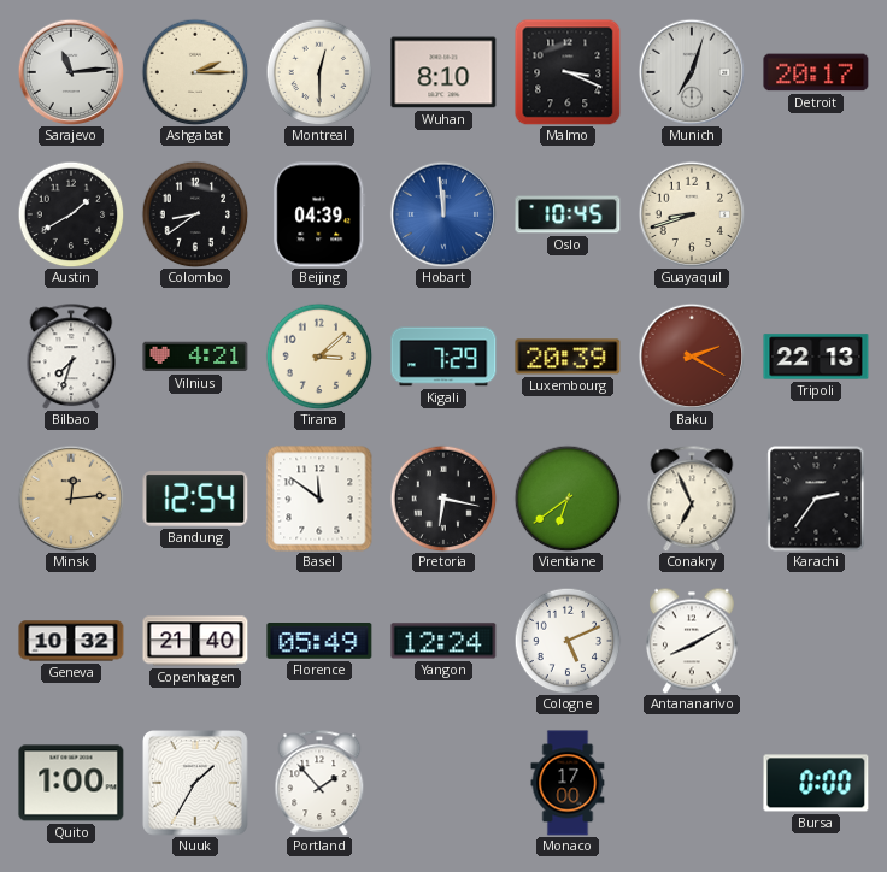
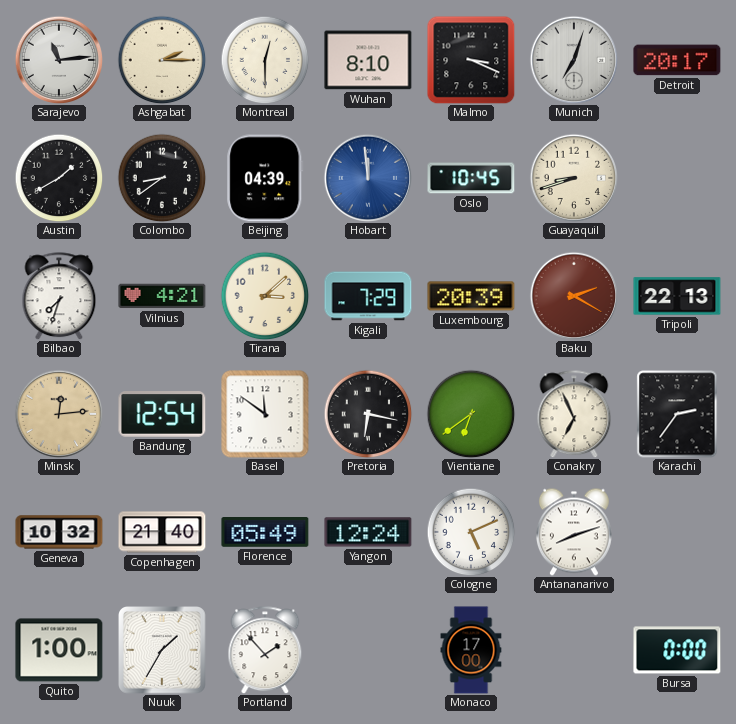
Antananarivo: 8:10 -> 8:12
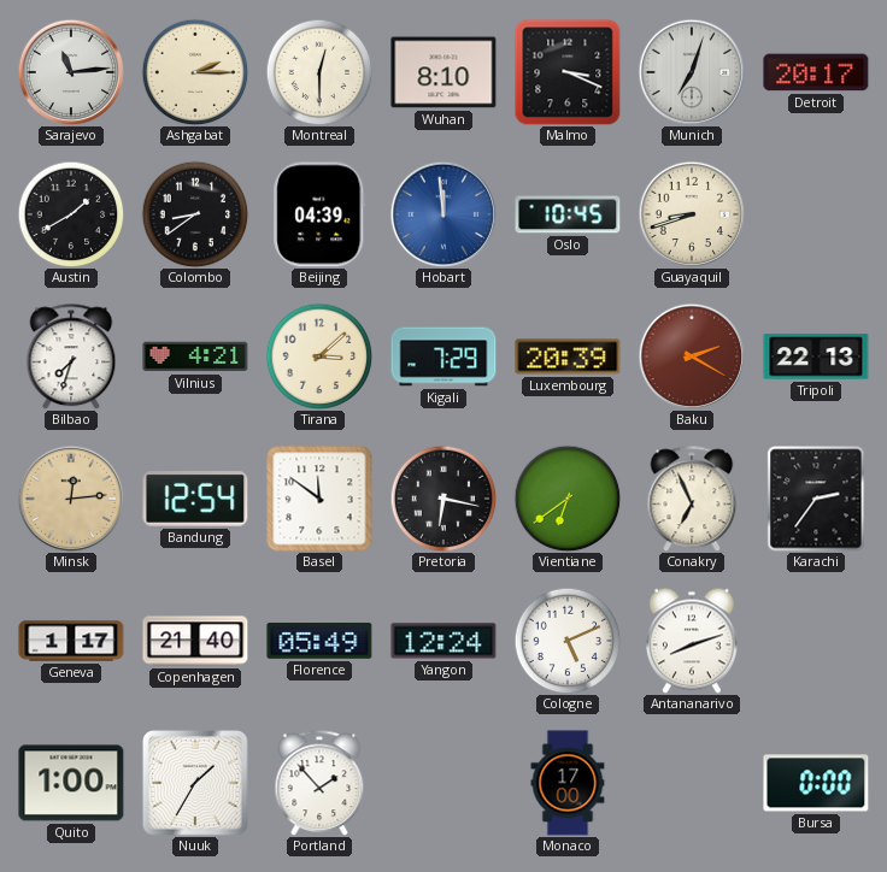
Geneva: 10:32 -> 1:17
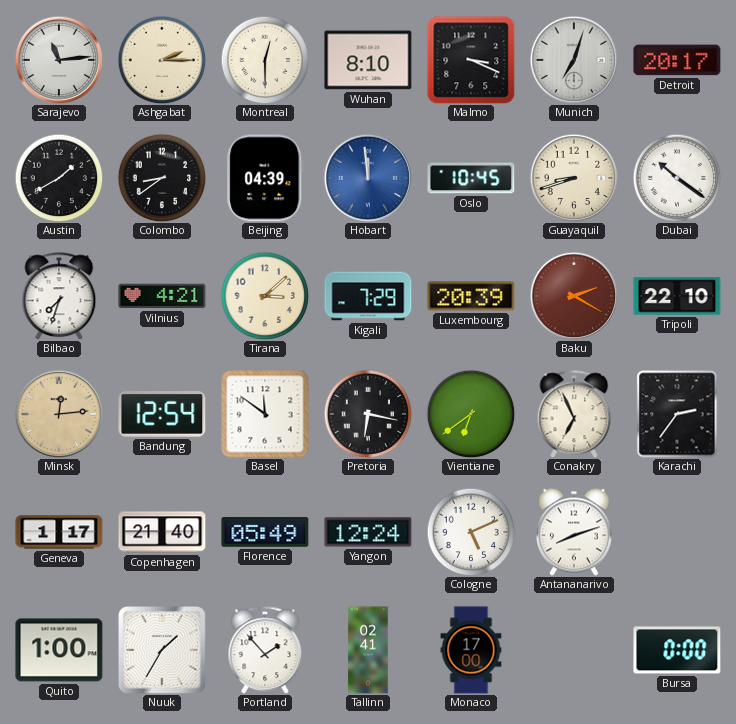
Dubai: none -> 10:21
Tripoli: 22:13 -> 22:10
Tallinn: none -> 02:41
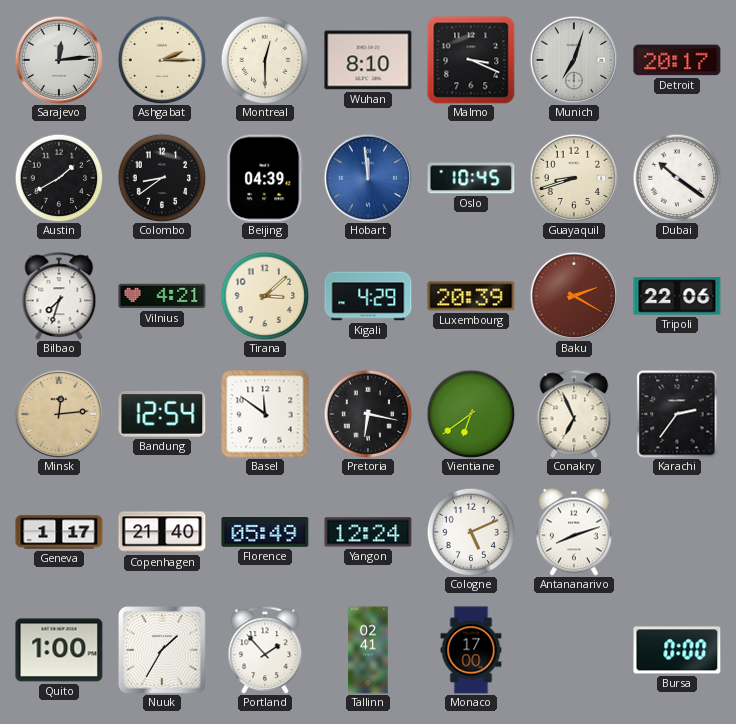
Sarajevo: 11:14 -> 12:14
Kigali: 7:29 -> 4:29
Tripoli: 22:10 -> 22:06
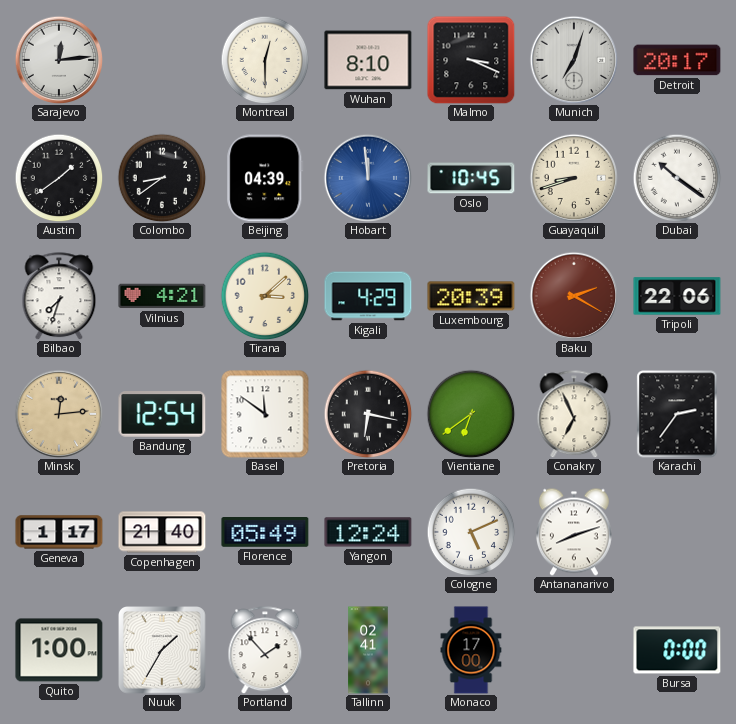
Ashgabat: 2:15 -> none
Austin: 1:40 -> 1:39
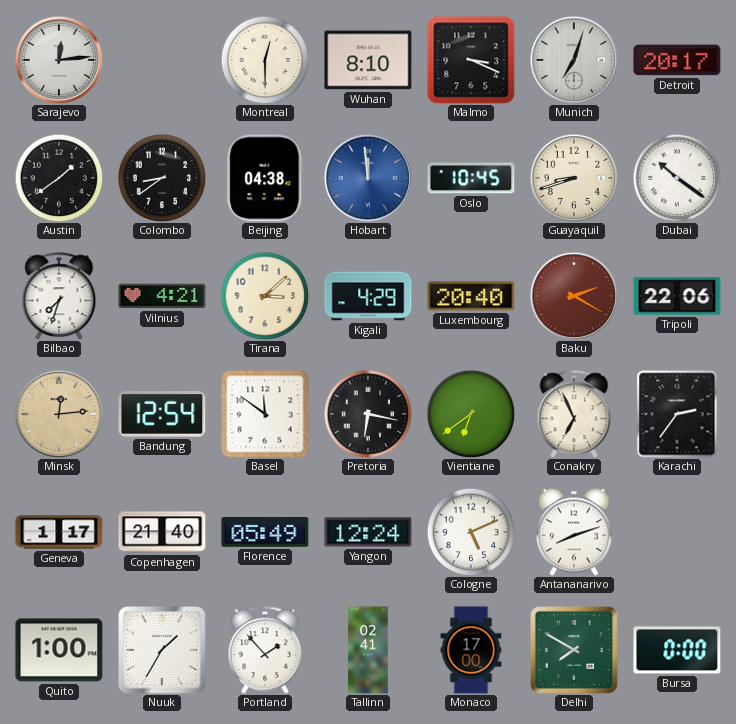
Beijing: 04:39 -> 04:38
Luxembourg: 20:39 -> 20:40
Delhi: none -> 7:50
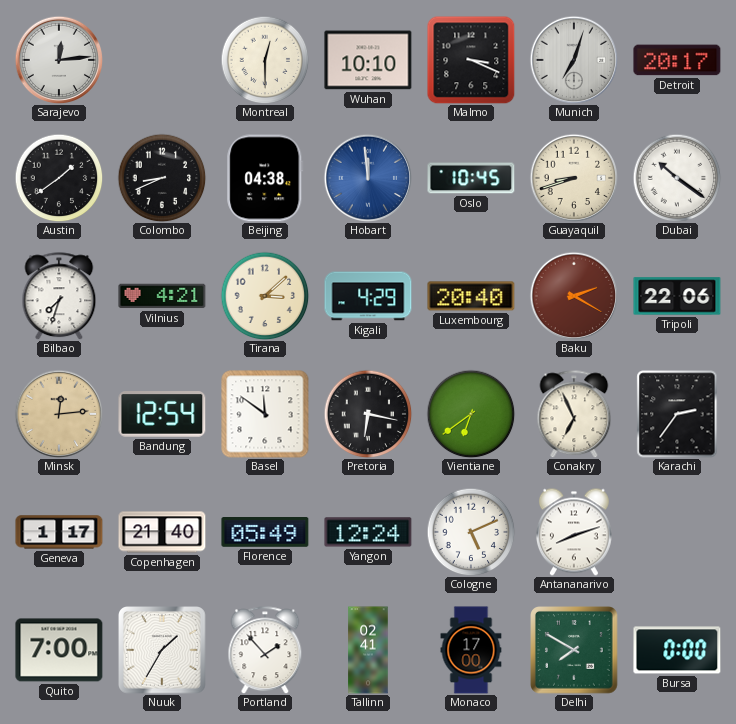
Wuhan: 8:10 -> 10:10
Colombo: 8:39 -> 8:41
Quito: 1:00 -> 7:00
